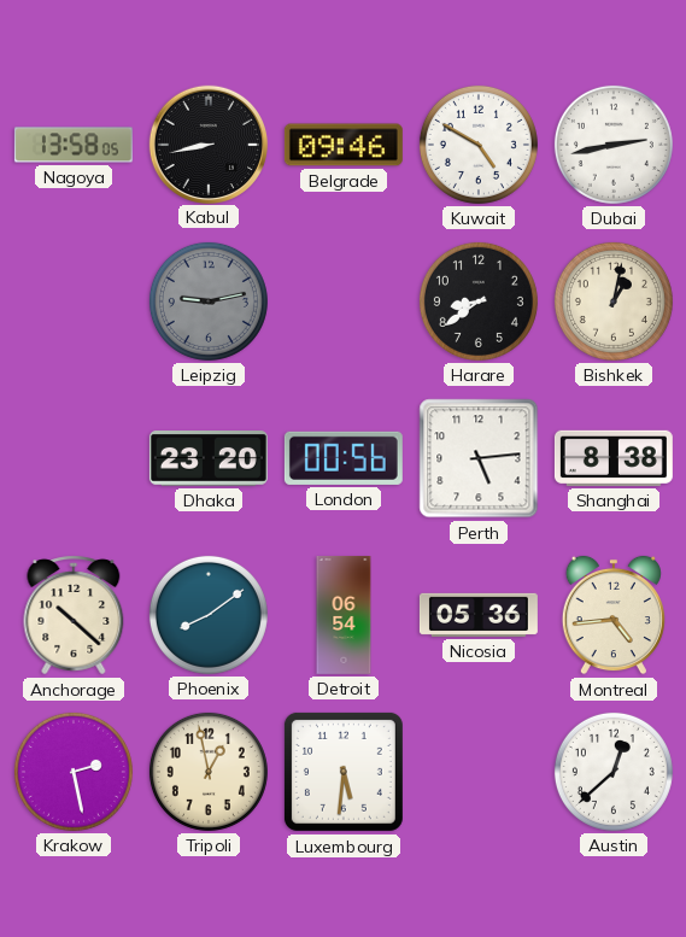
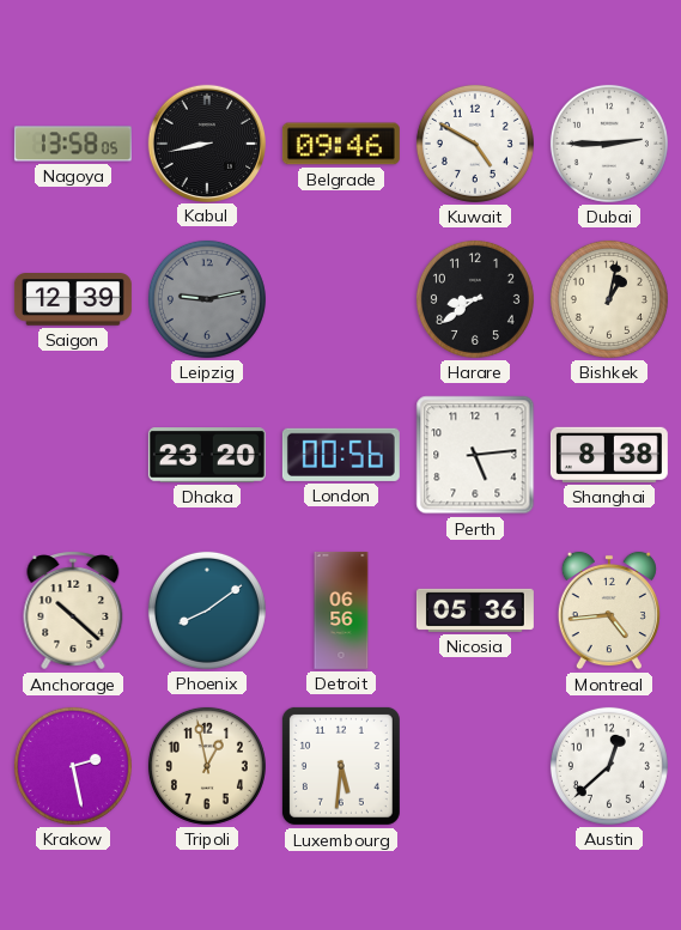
Dubai: 2:43 -> 2:45
Saigon: none -> 12:39
Detroit: 06:54 -> 06:56
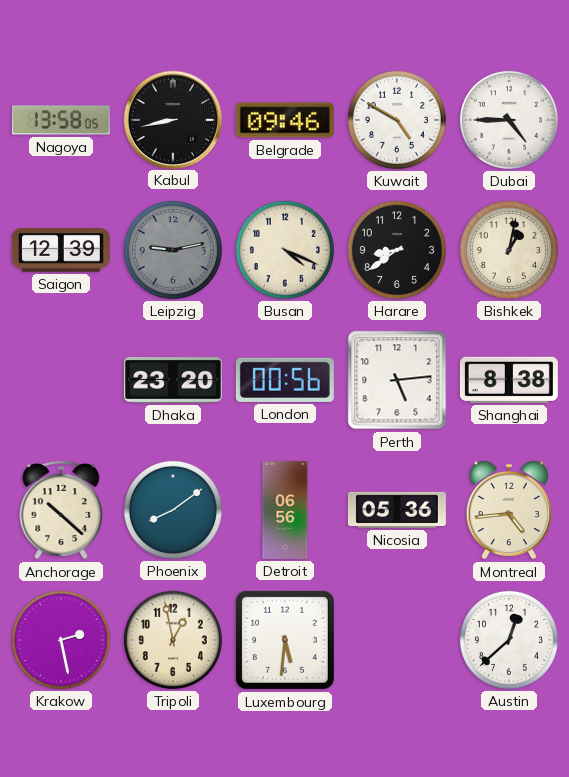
Dubai: 2:45 -> 4:45
Busan: none -> 4:19
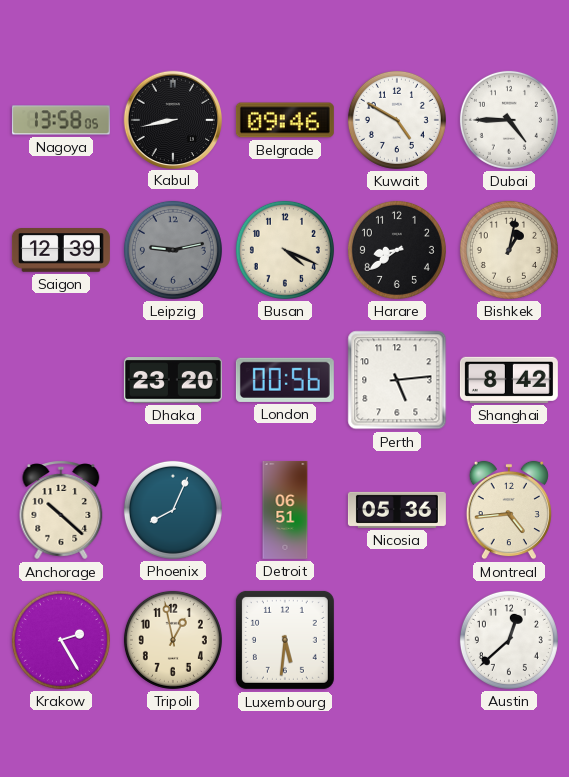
Shanghai: 8:38 -> 8:42
Phoenix: 8:09 -> 8:04
Detroit: 06:56 -> 06:51
Krakow: 2:28 -> 2:25
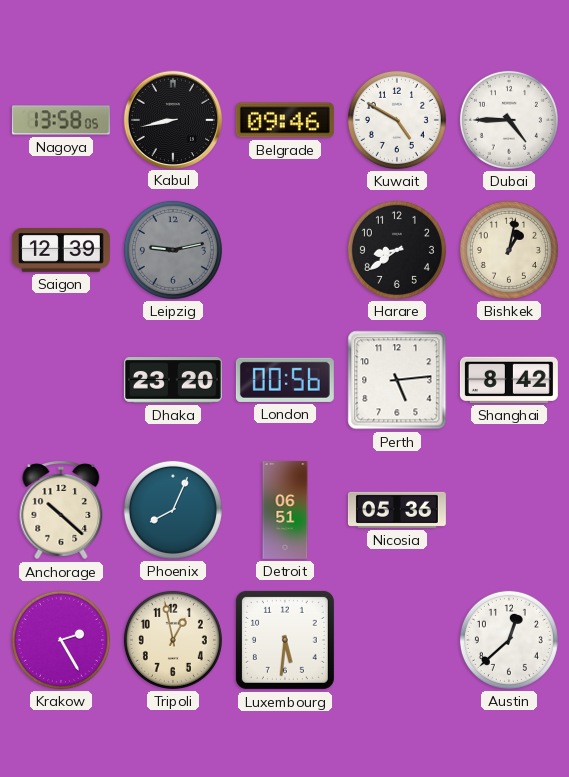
Busan: 4:19 -> none
Montreal: 4:44 -> none
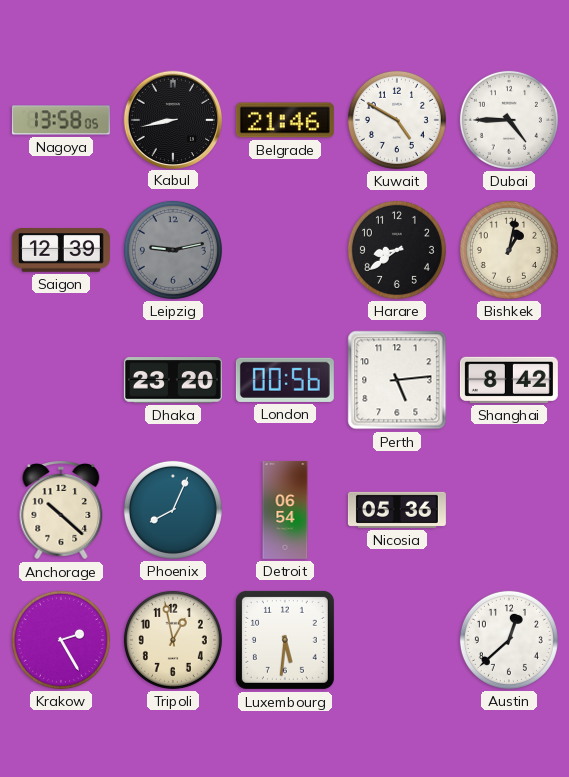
Belgrade: 09:46 -> 21:46
Detroit: 06:51 -> 06:54
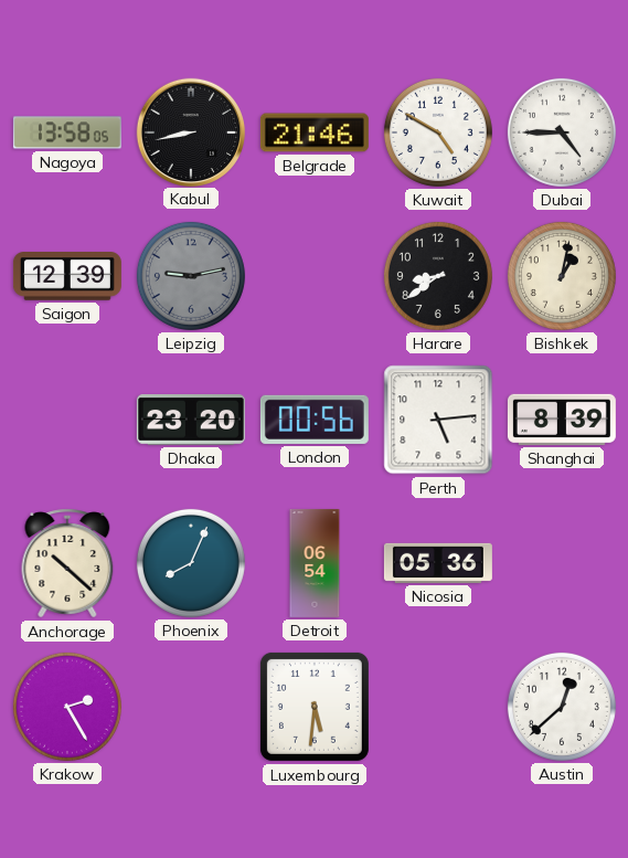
Shanghai: 8:42 -> 8:39
Tripoli: 12:58 -> none
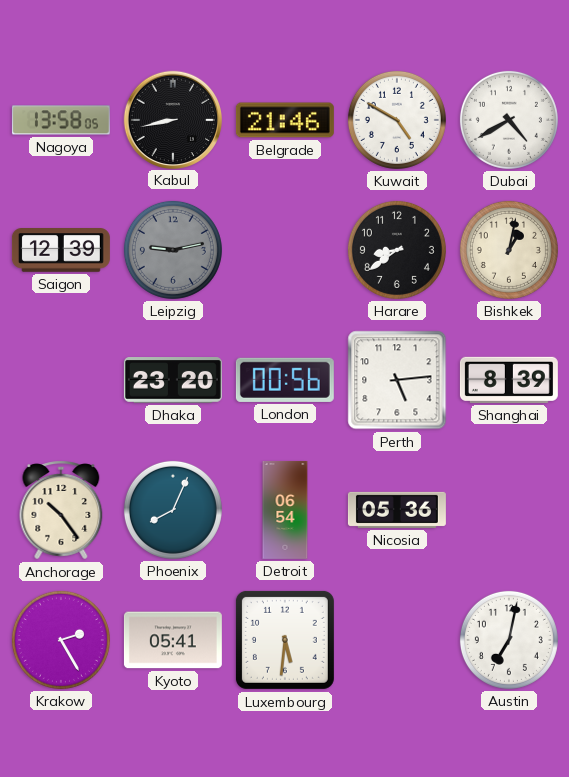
Dubai: 4:45 -> 4:40
Anchorage: 10:22 -> 10:24
Kyoto: none -> 05:41
Austin: 12:38 -> 7:02
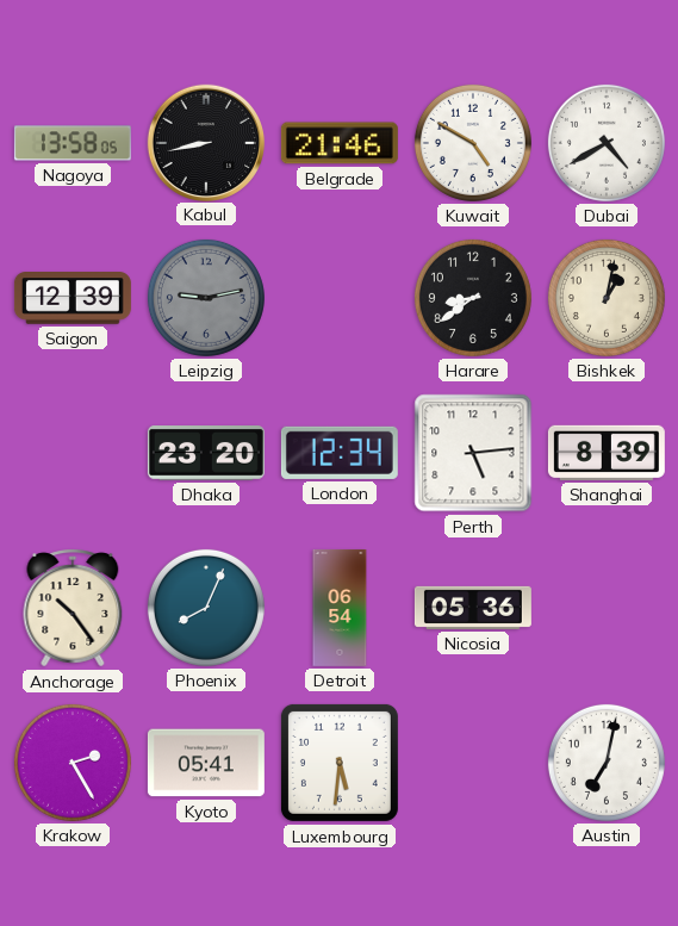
London: 00:56 -> 12:34
